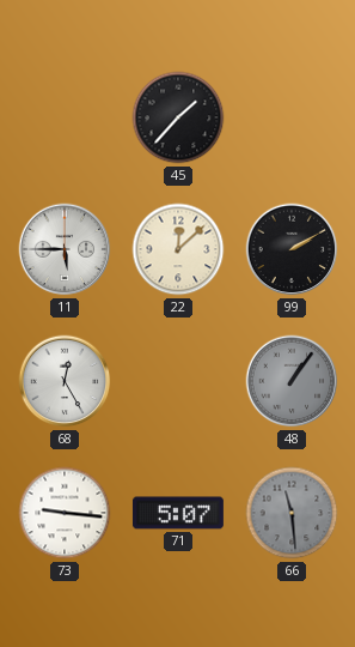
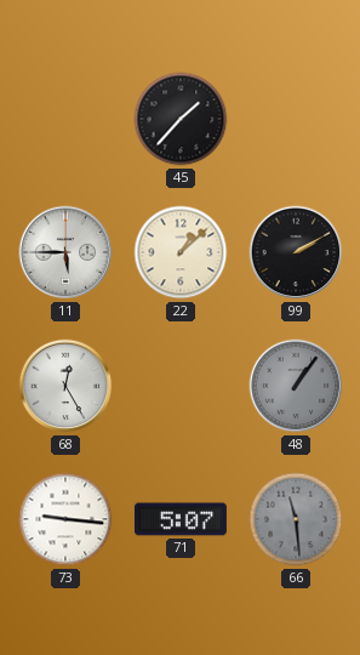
22: 12:08 -> 1:08
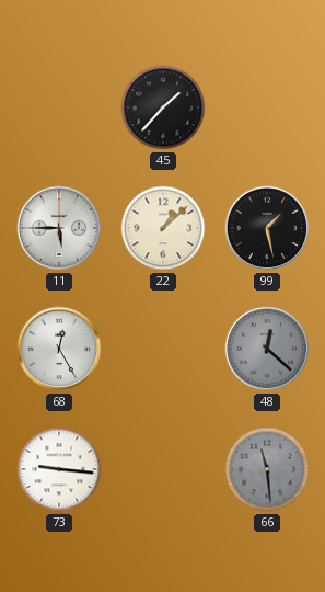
99: 2:10 -> 1:28
48: 1:06 -> 12:22
71: 5:07 -> none
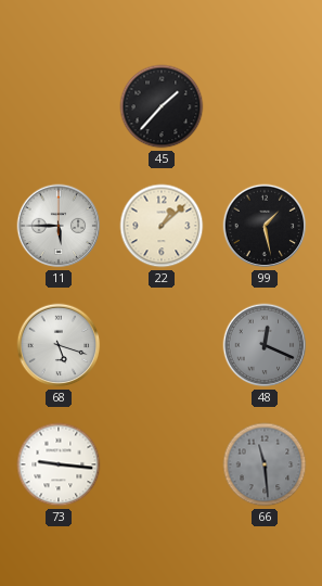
68: 12:25 -> 5:18
48: 12:22 -> 12:19
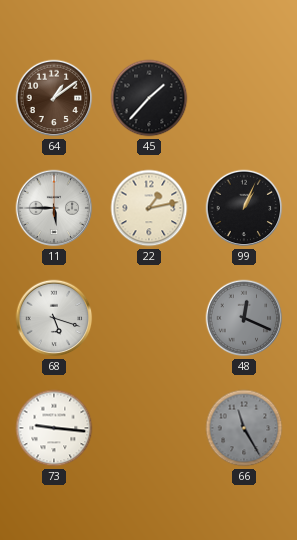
64: none -> 1:09
22: 1:08 -> 1:13
99: 1:28 -> 1:04
66: 11:29 -> 11:25
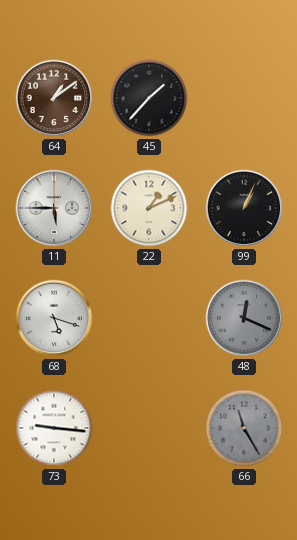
22: 1:13 -> 1:11
